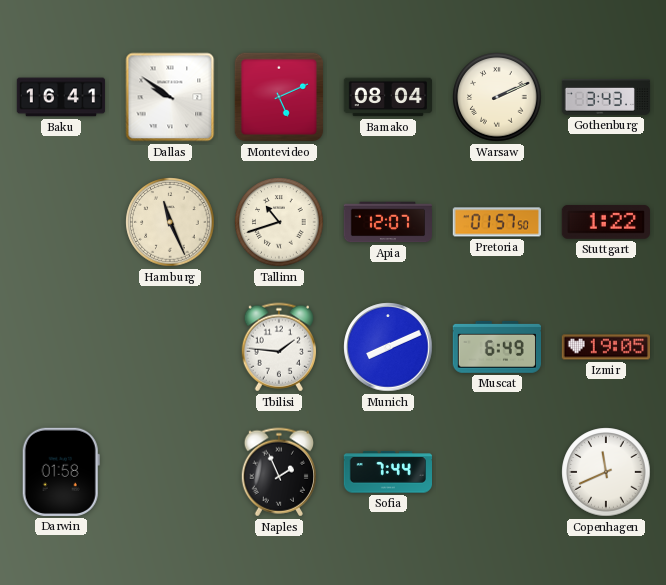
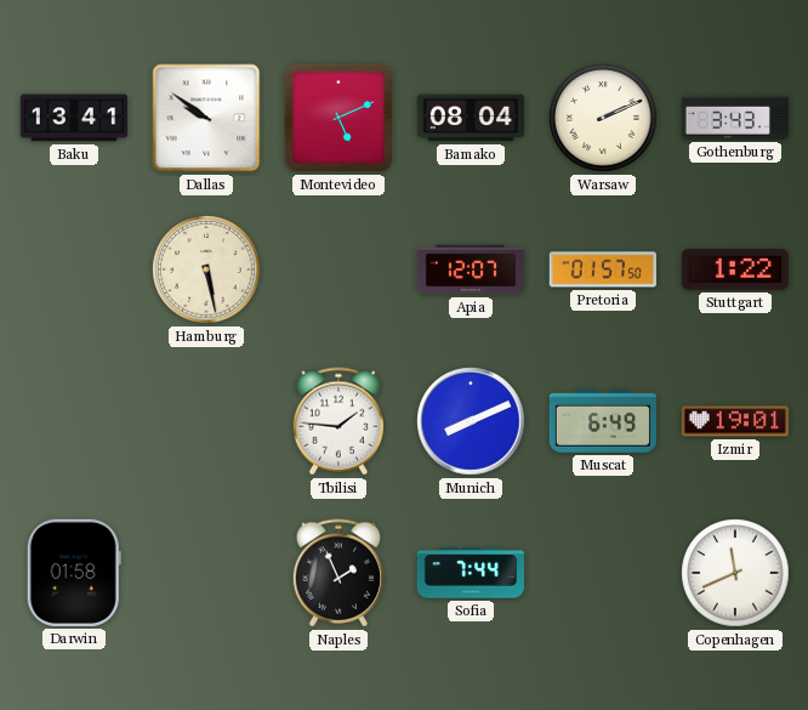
Baku: 16:41 -> 13:41
Hamburg: 11:26 -> 5:28
Tallinn: 10:42 -> none
Izmir: 19:05 -> 19:01
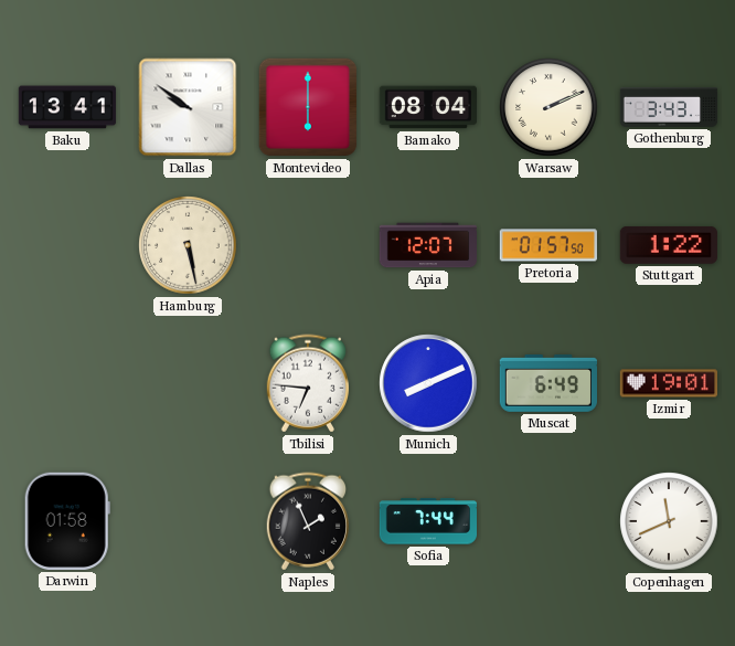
Montevideo: 5:11 -> 6:00
Tbilisi: 1:46 -> 6:46
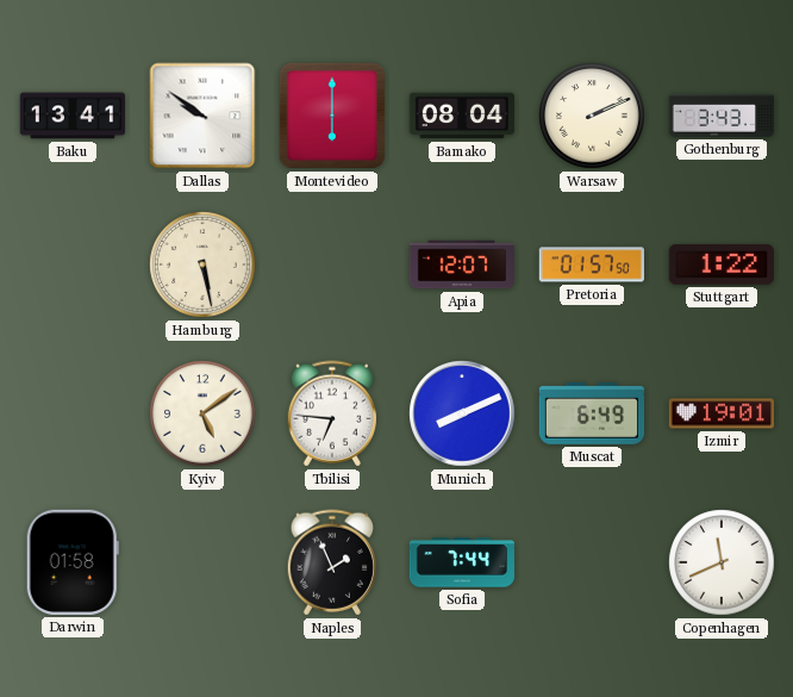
Kyiv: none -> 5:09
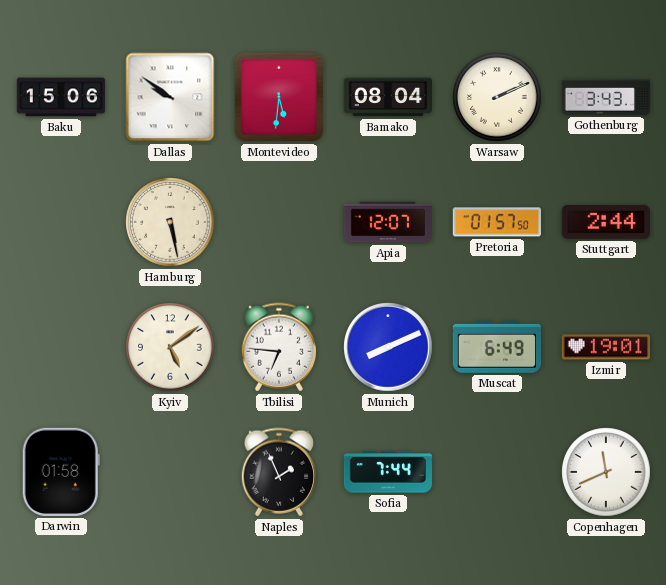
Baku: 13:41 -> 15:06
Montevideo: 6:00 -> 5:31
Stuttgart: 1:22 -> 2:44
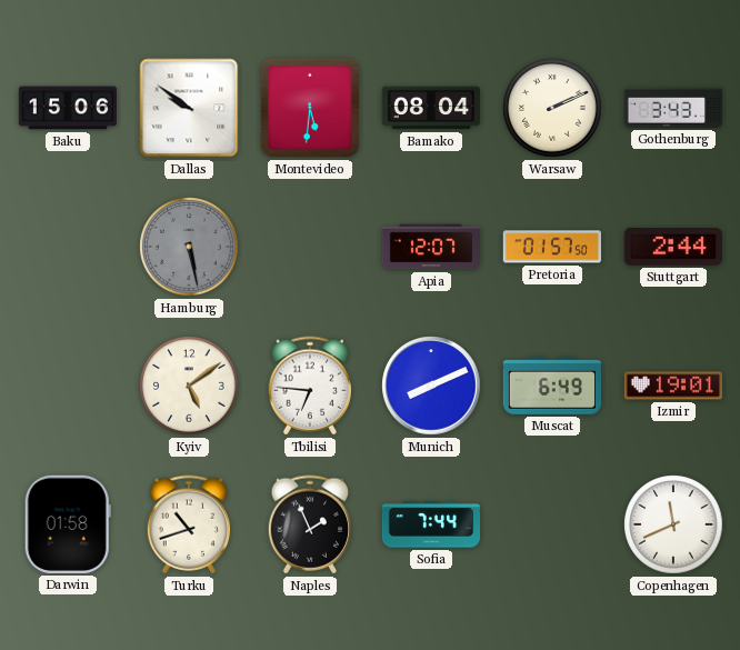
Hamburg dial: cream -> grey
Turku: none -> 10:42
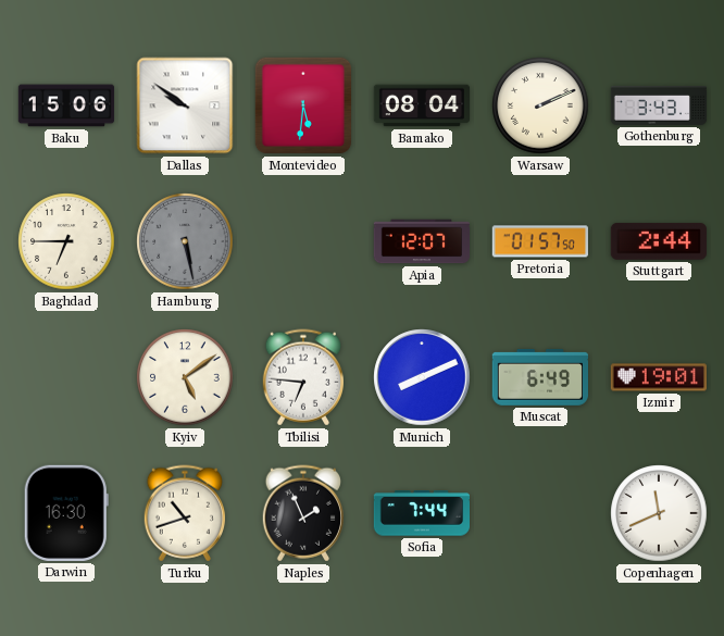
Baghdad: none -> 6:45
Darwin: 01:58 -> 16:30
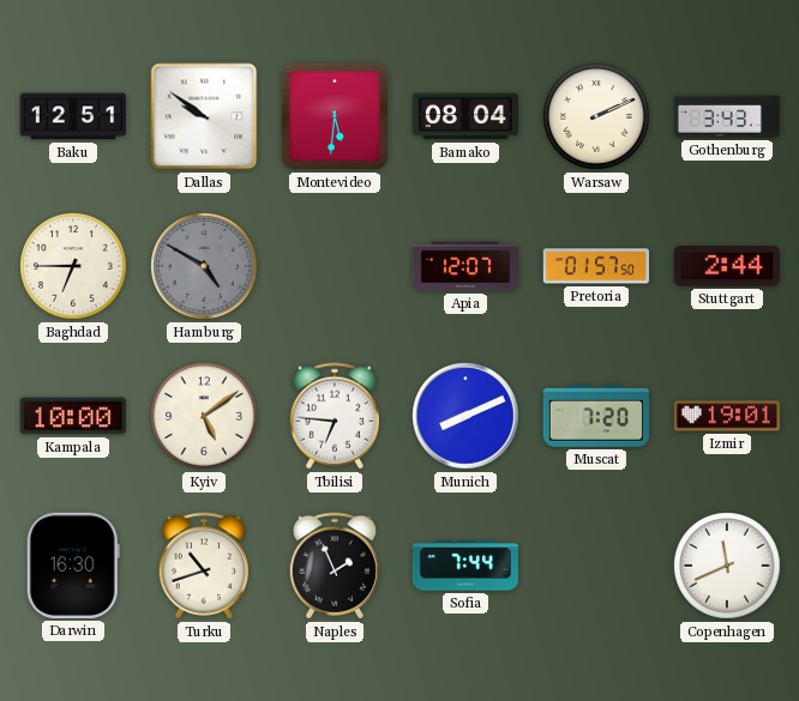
Baku: 15:06 -> 12:51
Hamburg: 5:28 -> 4:50
Kampala: none -> 10:00
Muscat: 6:49 -> 7:20
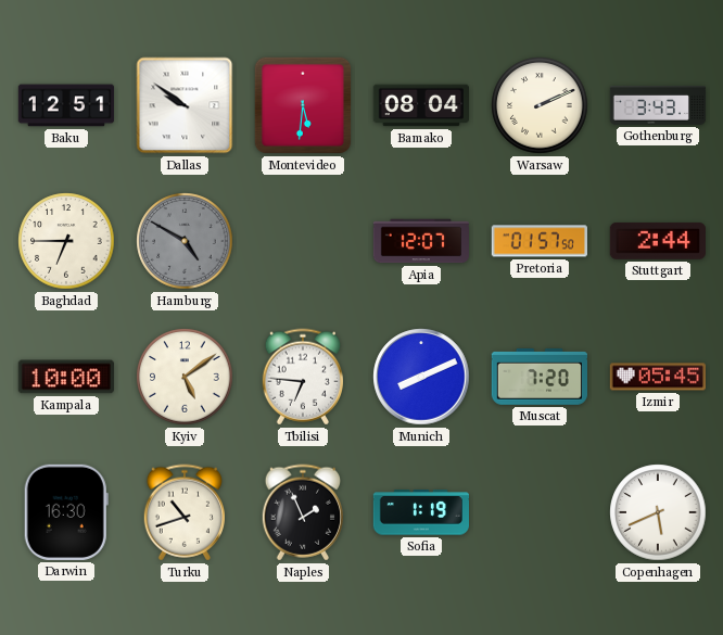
Izmir: 19:01 -> 05:45
Sofia: 7:44 -> 1:19
Copenhagen: 11:41 -> 5:41
